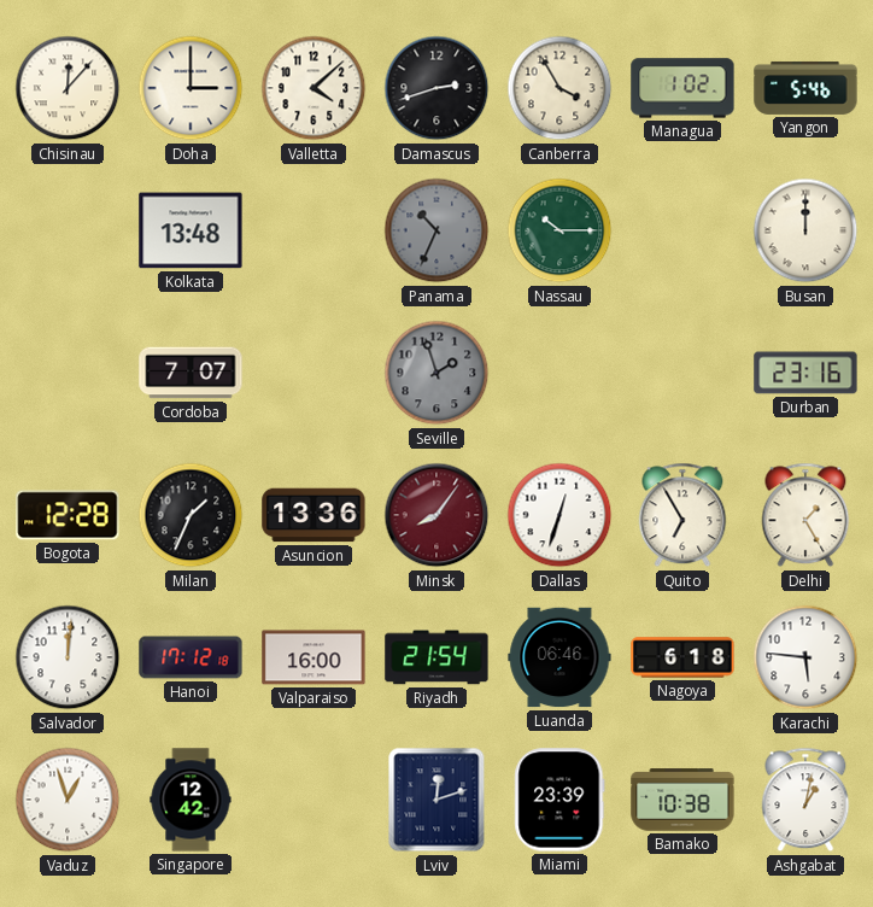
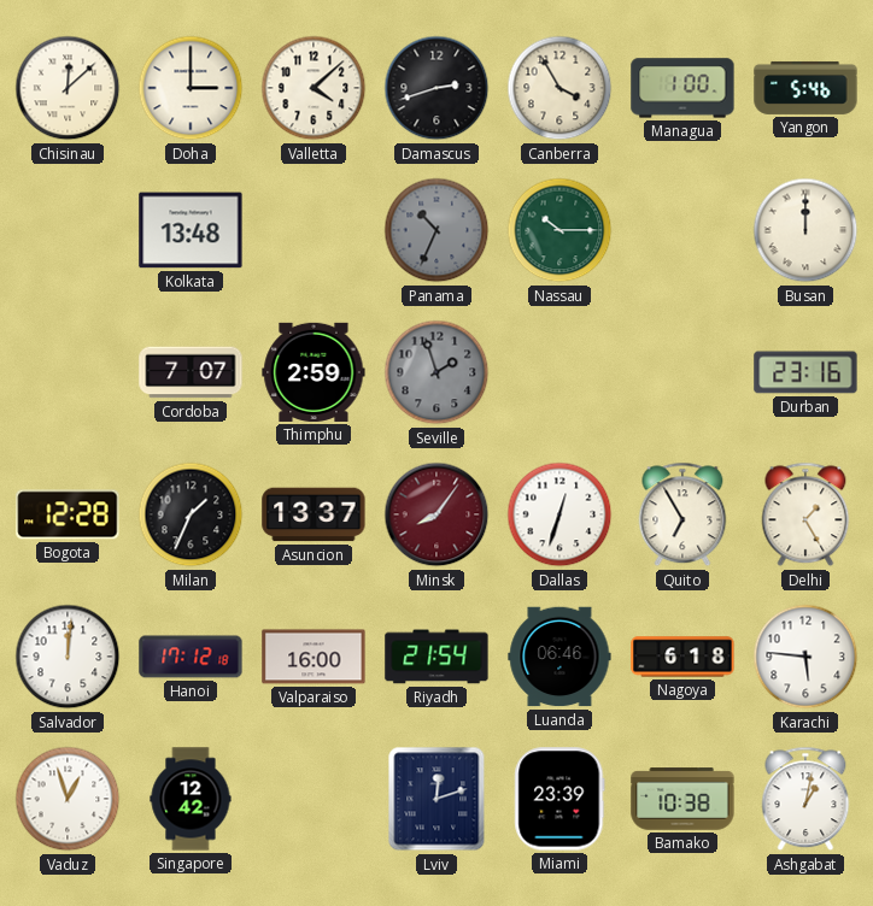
Chisinau: 12:07 -> 12:08
Managua: 1:02 -> 1:00
Thimphu: none -> 2:59
Asuncion: 13:36 -> 13:37
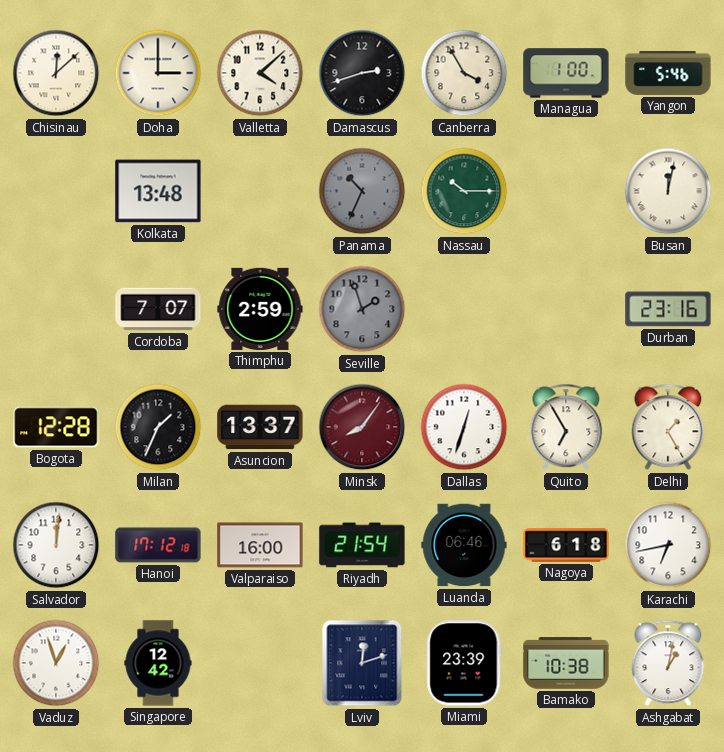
Busan: 12:00 -> 12:02
Karachi: 5:46 -> 6:43
